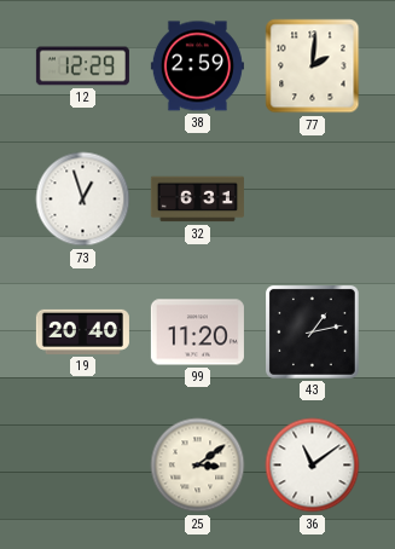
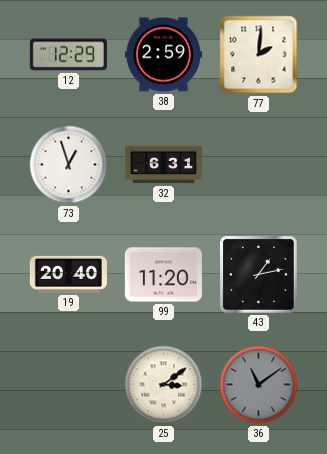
36 dial: white -> grey
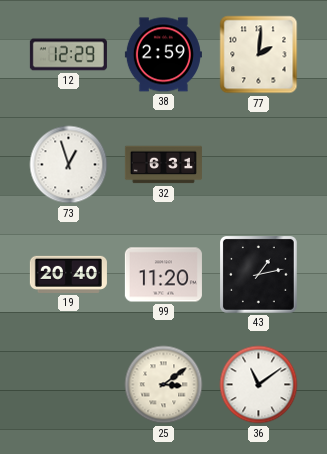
36 dial: grey -> white
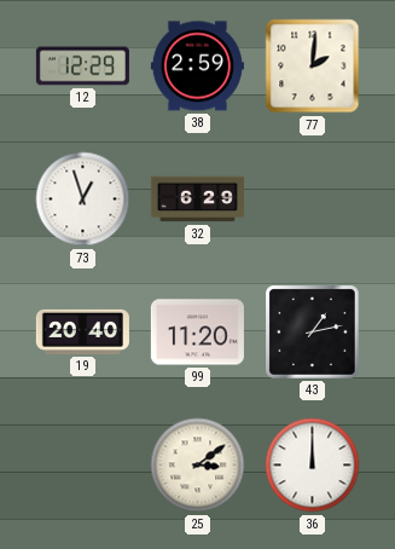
32: 6:31 -> 6:29
36: 11:09 -> 12:00
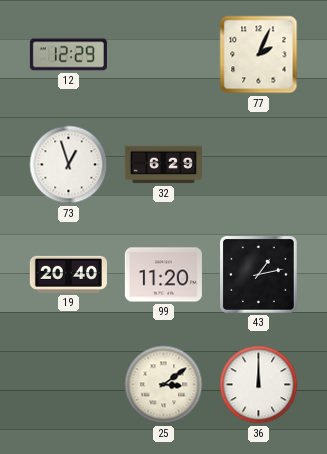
38: 2:59 -> none
77: 2:01 -> 2:04
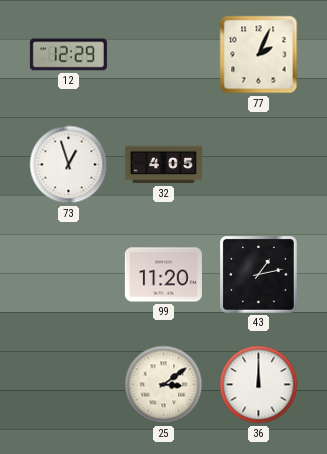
32: 6:29 -> 4:05
19: 20:40 -> none
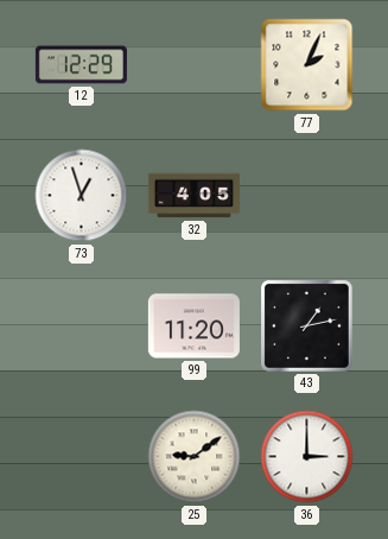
25: 3:09 -> 9:09
36: 12:00 -> 3:00
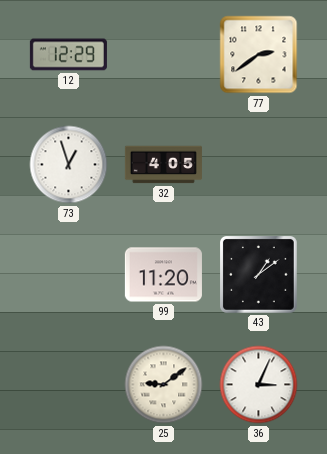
77: 2:04 -> 2:39
43: 1:13 -> 1:09
36: 3:00 -> 3:04
